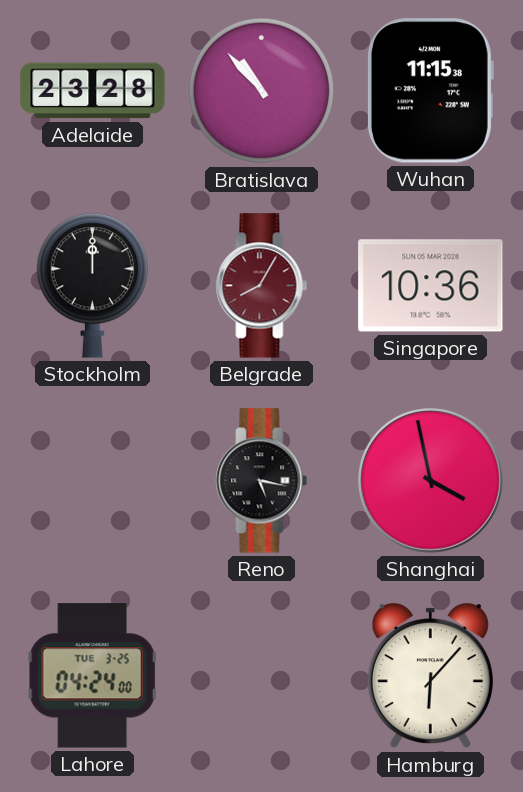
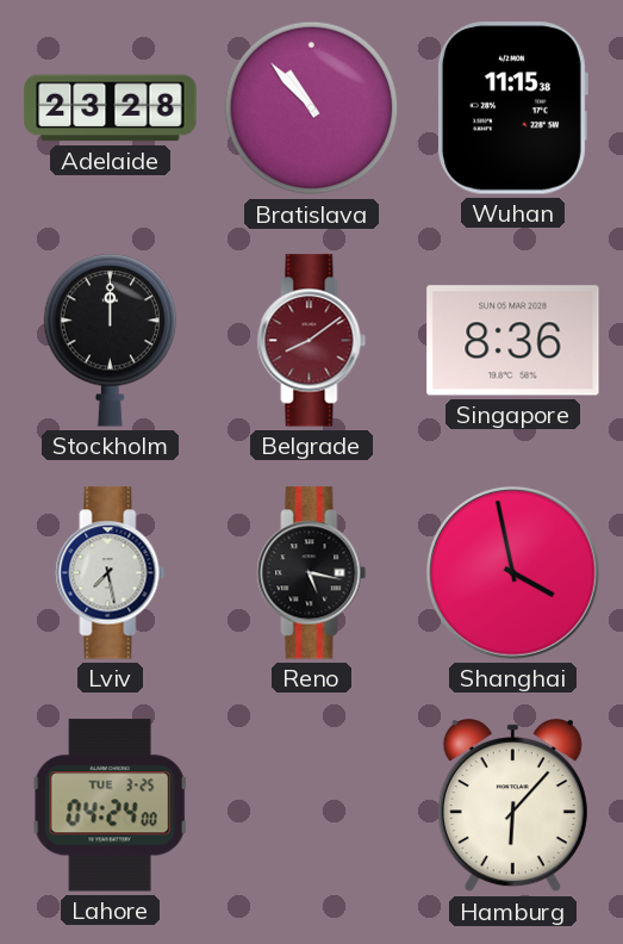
Belgrade: 8:05 -> 8:09
Singapore: 10:36 -> 8:36
Lviv: none -> 7:28
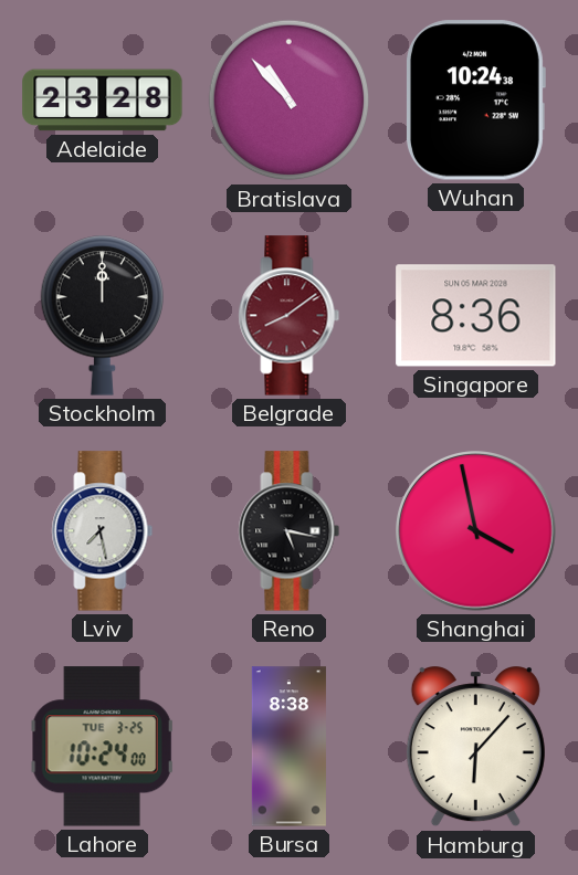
Wuhan: 11:15 -> 10:24
Lahore: 04:24 -> 10:24
Bursa: none -> 8:38
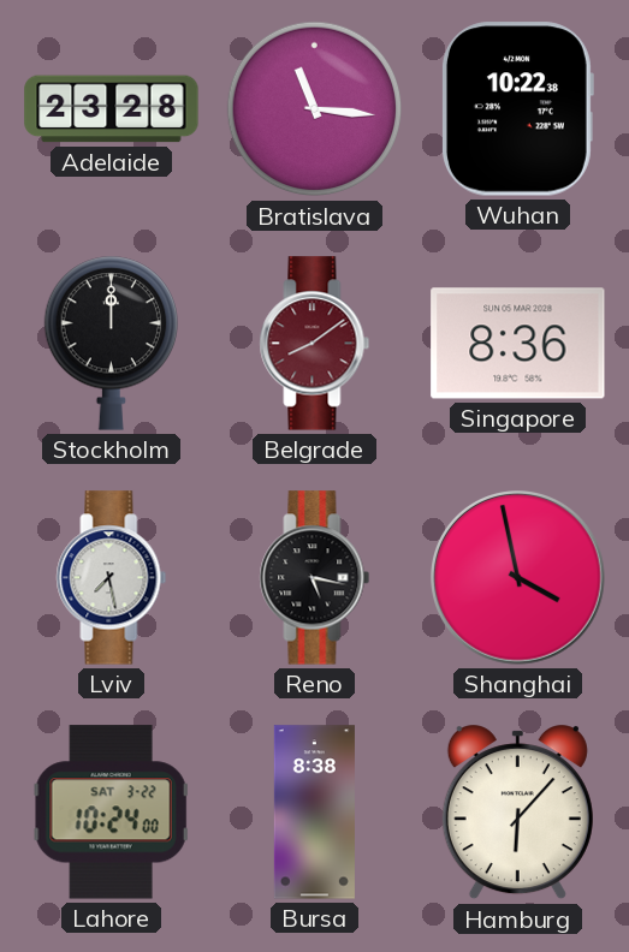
Bratislava: 10:53 -> 11:16
Wuhan: 10:24 -> 10:22
Lahore date: TUE 3-25 -> SAT 3-22
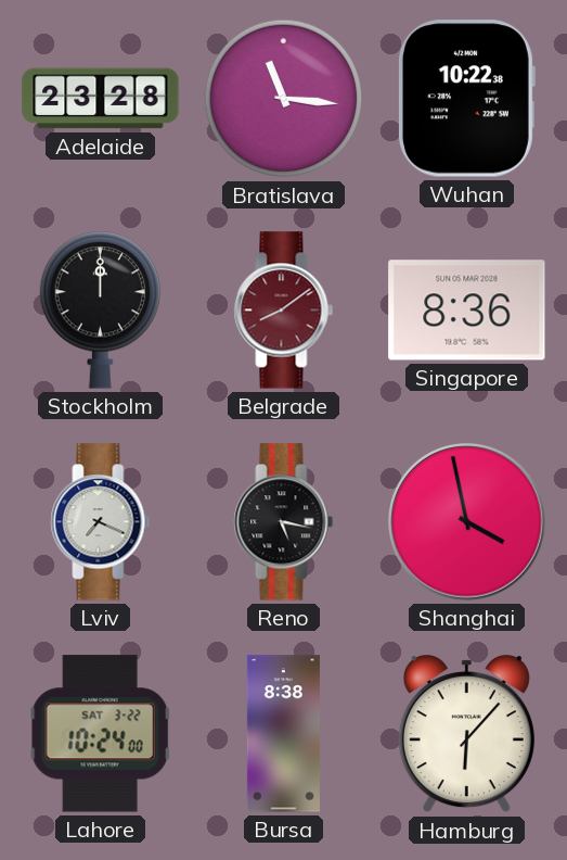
Lviv: 7:28 -> 7:19
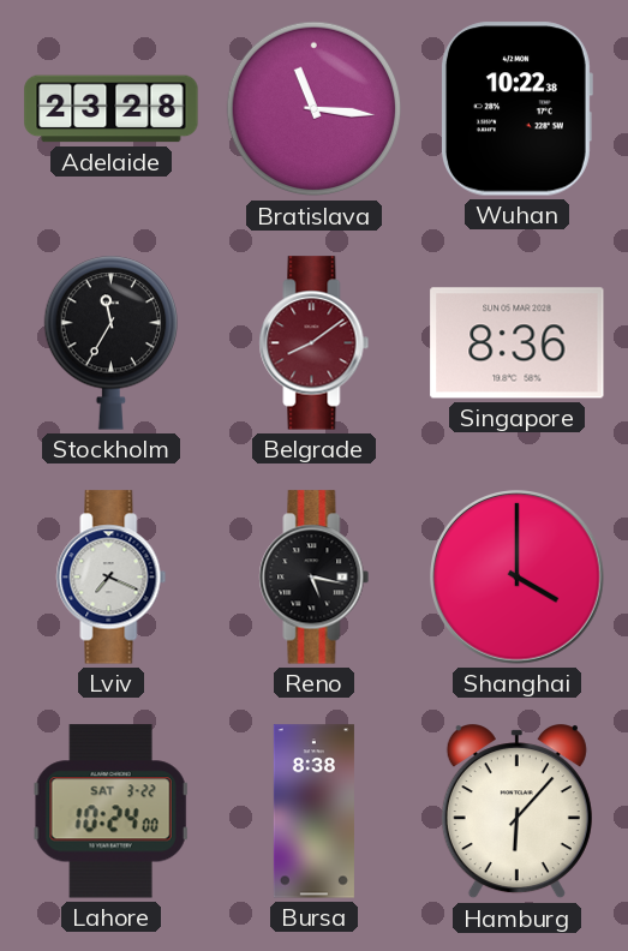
Stockholm: 12:00 -> 11:35
Shanghai: 3:58 -> 4:00
